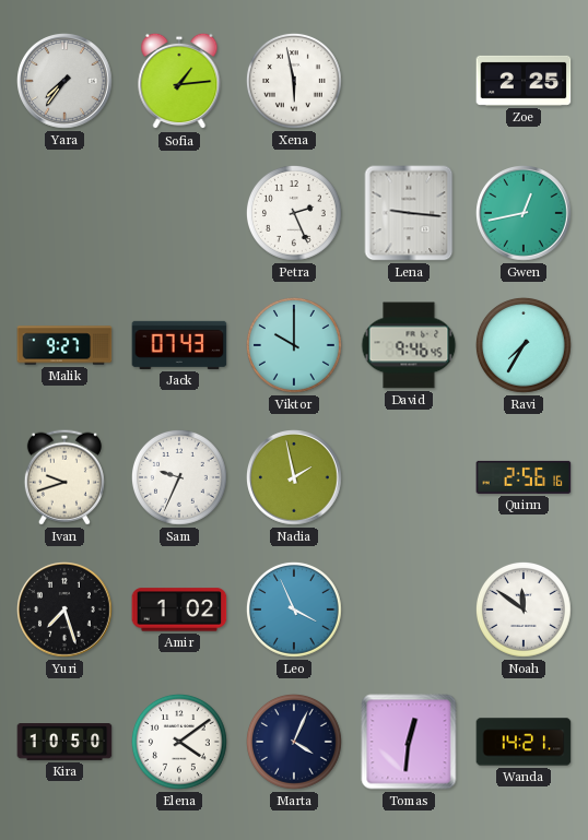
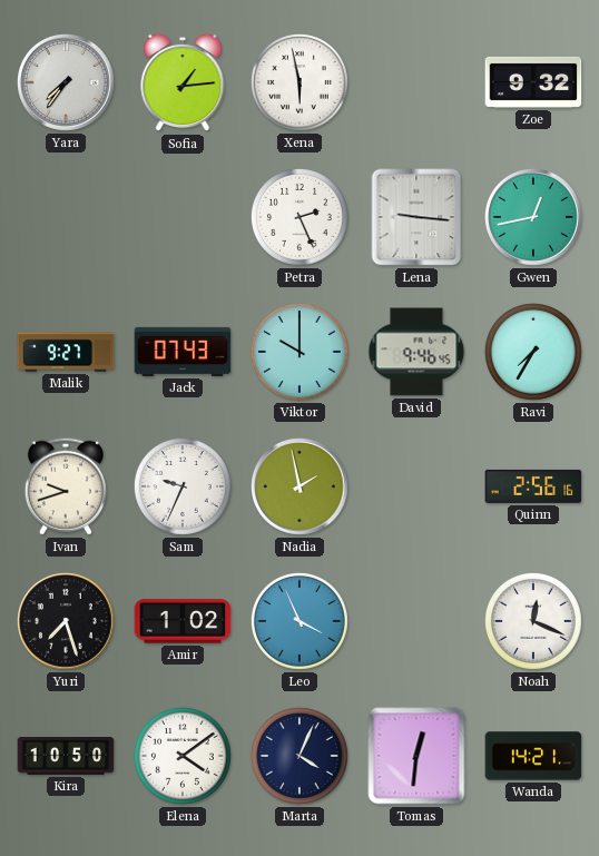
Zoe: 2:25 -> 9:32
Noah: 11:51 -> 12:19
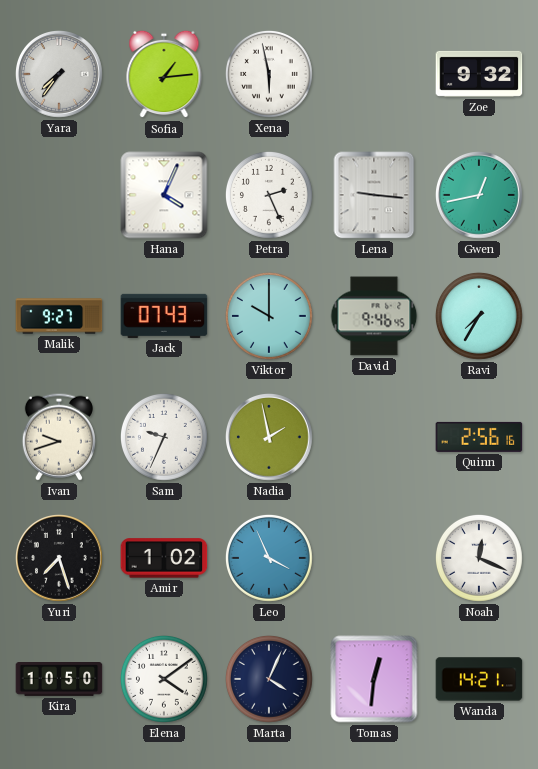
Hana: none -> 4:04
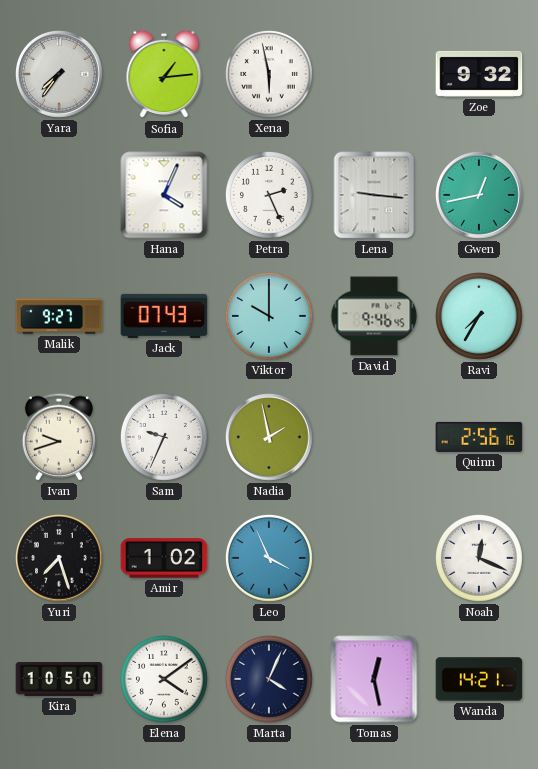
Tomas: 12:31 -> 12:28
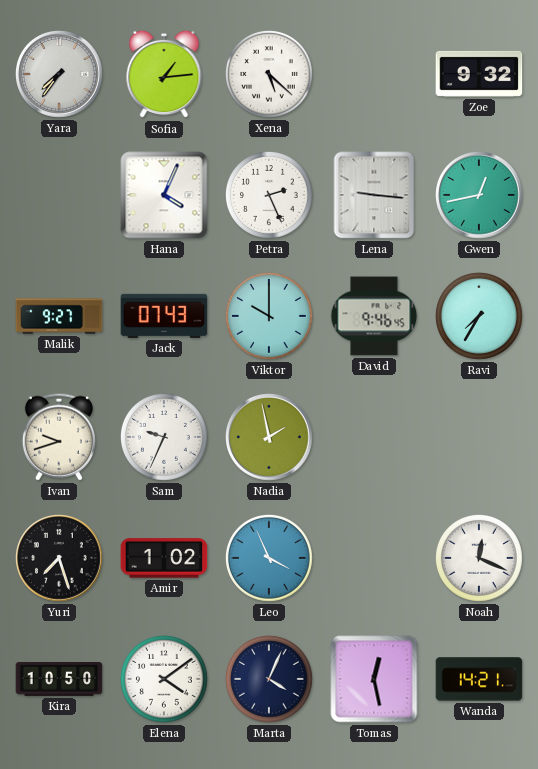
Xena: 5:58 -> 5:22
Quinn: 2:56 -> none
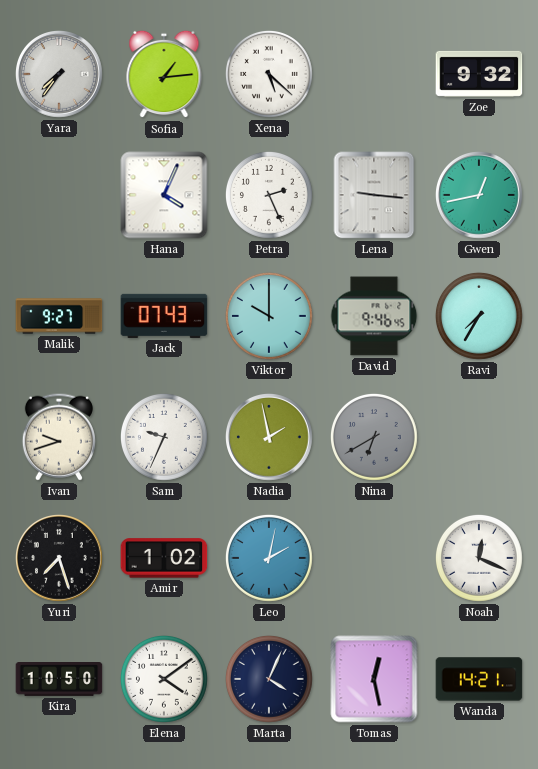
Nina: none -> 6:40
Leo: 3:56 -> 2:02
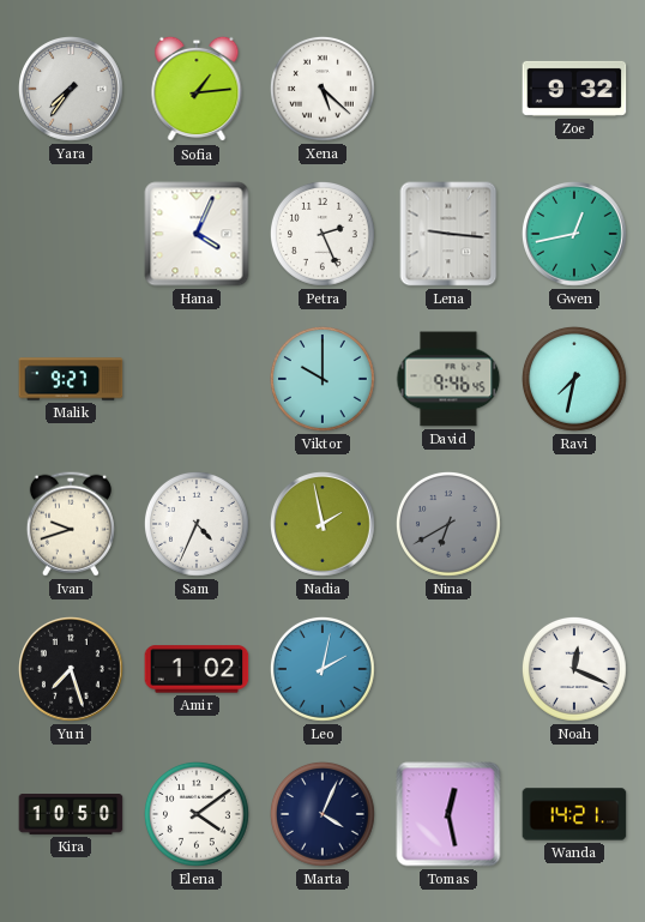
Jack: 07:43 -> none
Ravi: 7:35 -> 7:32
Sam: 9:34 -> 4:34
